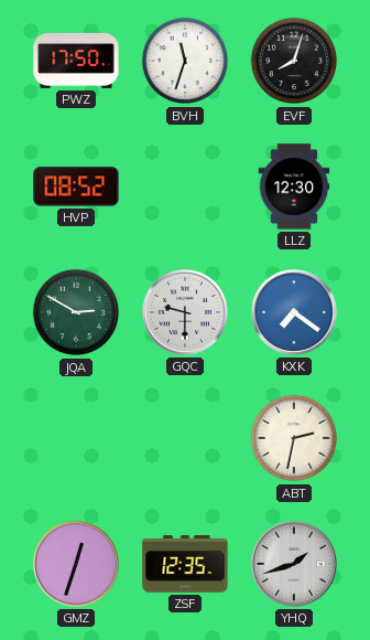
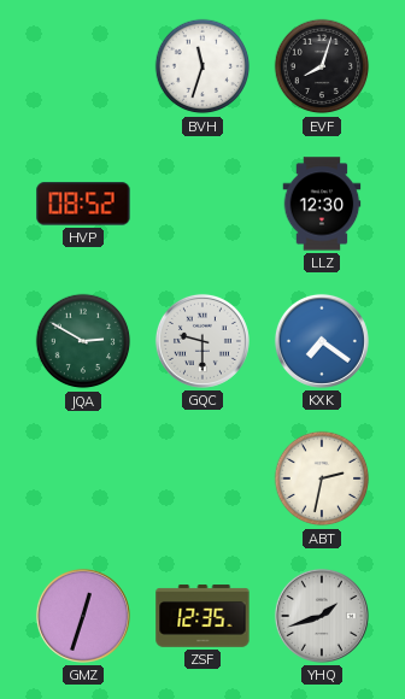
PWZ: 17:50 -> none
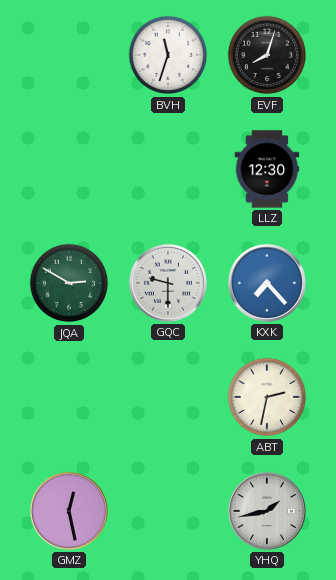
HVP: 08:52 -> none
KXK: 7:21 -> 7:23
GMZ: 12:33 -> 12:28
ZSF: 12:35 -> none
YHQ: 1:42 -> 1:43
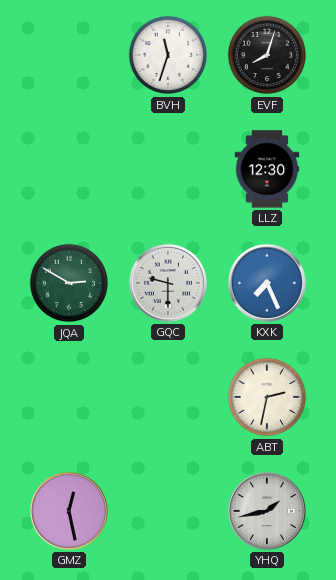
KXK: 7:23 -> 7:26
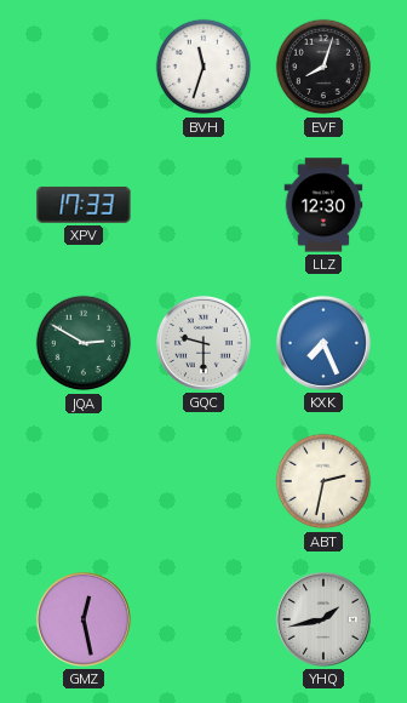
XPV: none -> 17:33
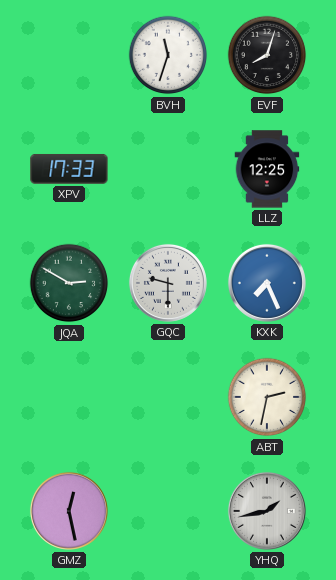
LLZ: 12:30 -> 12:25
